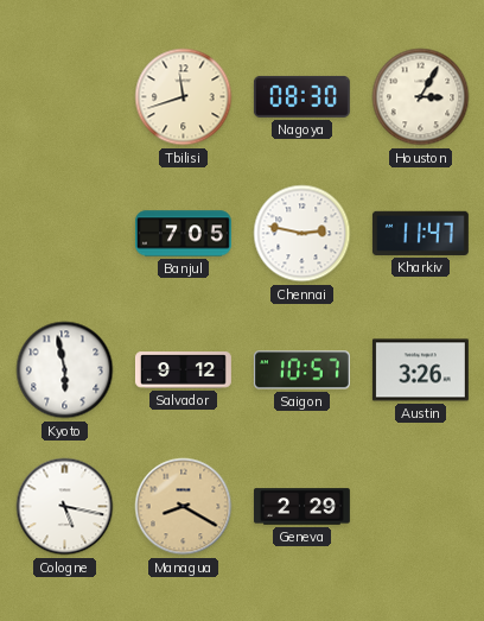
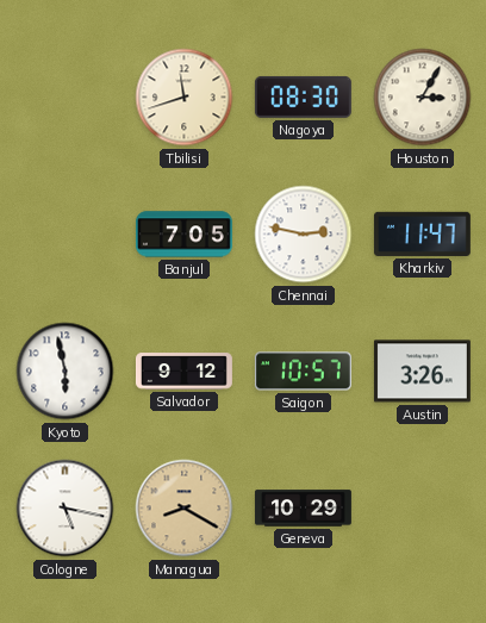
Geneva: 2:29 -> 10:29
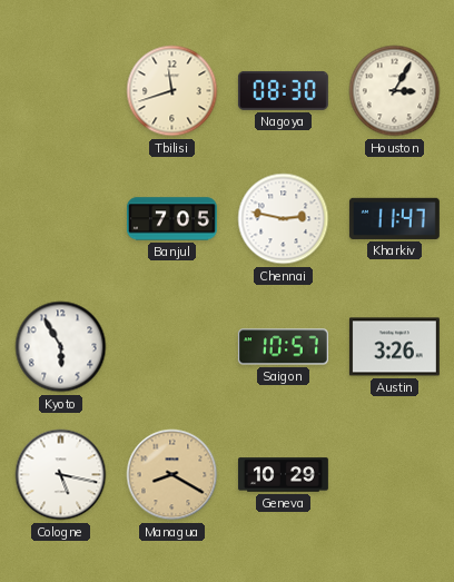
Kyoto: 5:58 -> 5:55
Salvador: 9:12 -> none
